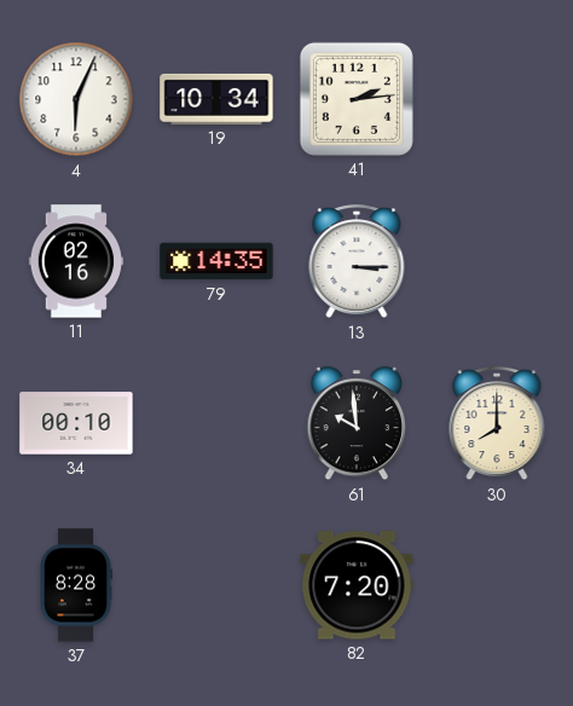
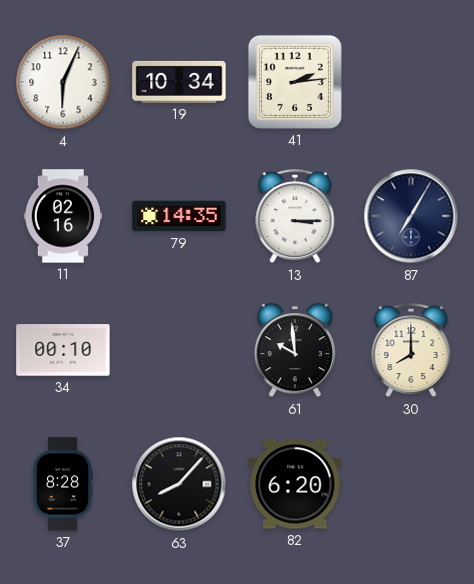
87: none -> 7:05
63: none -> 8:07
82: 7:20 -> 6:20
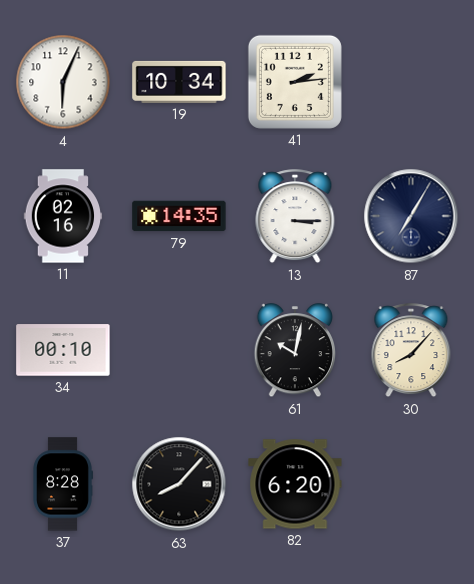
61: 9:59 -> 10:02
30: 8:00 -> 8:07
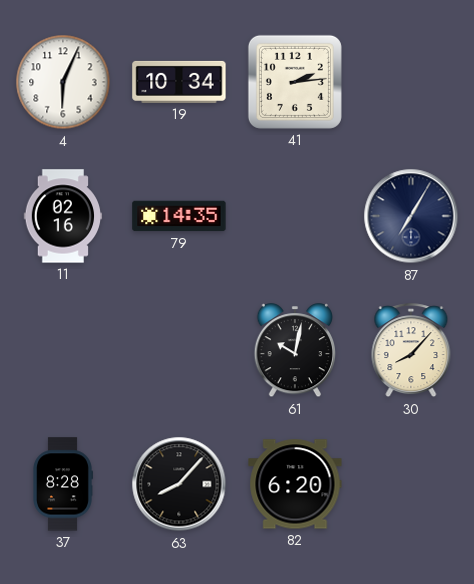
13: 3:15 -> none
34: 00:10 -> none
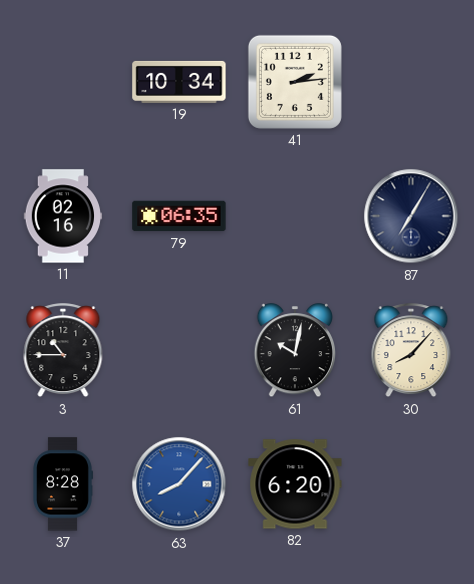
4: 6:04 -> none
79: 14:35 -> 06:35
3: none -> 10:45
63 dial: black -> blue
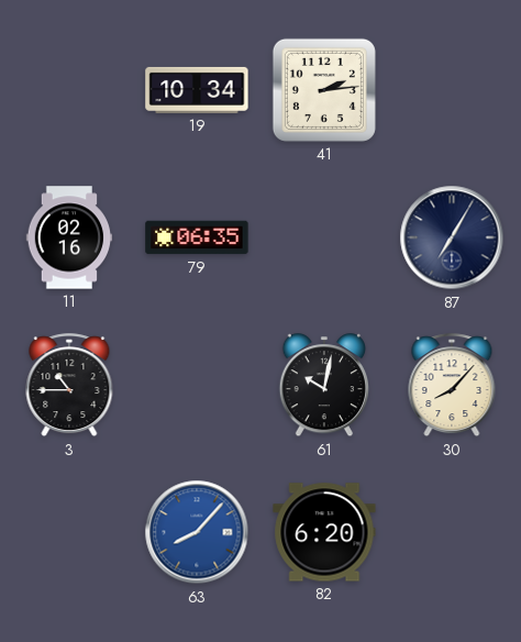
37: 8:28 -> none
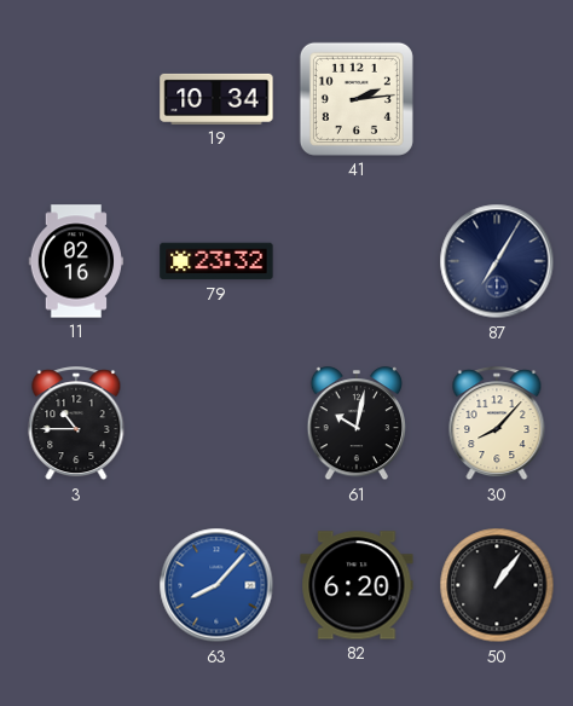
79: 06:35 -> 23:32
50: none -> 1:06
